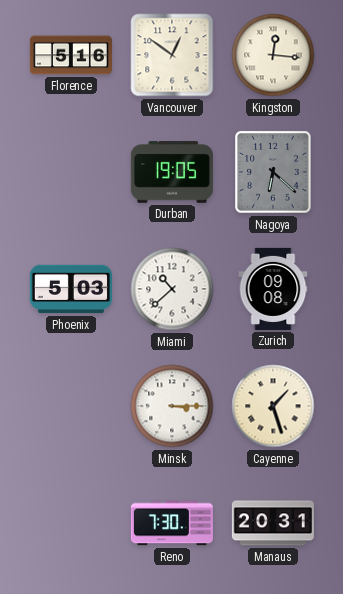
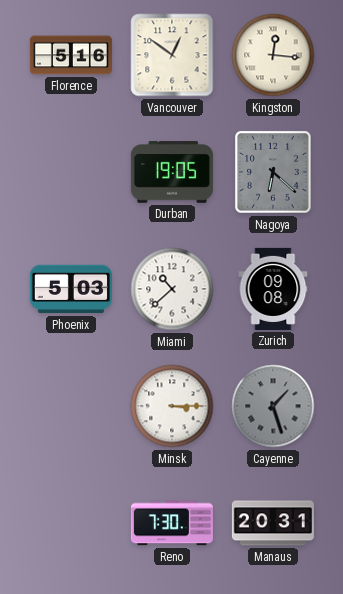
Cayenne dial: cream -> grey
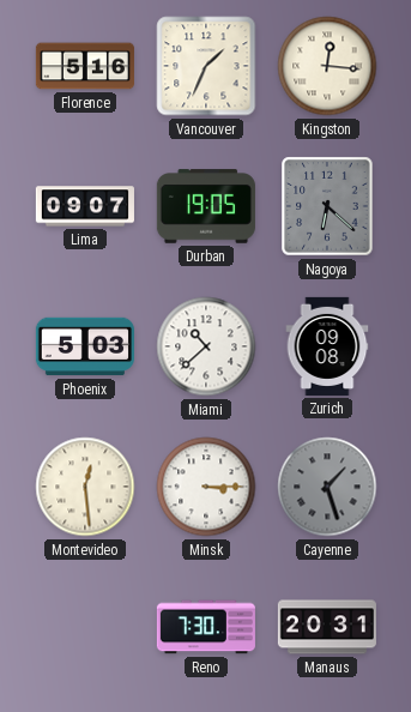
Vancouver: 12:51 -> 1:34
Lima: none -> 09:07
Montevideo: none -> 12:29
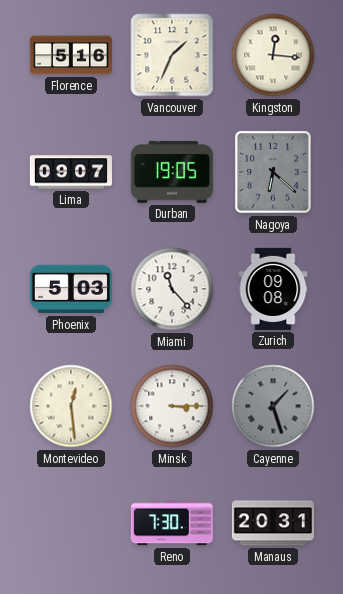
Miami: 10:38 -> 11:23
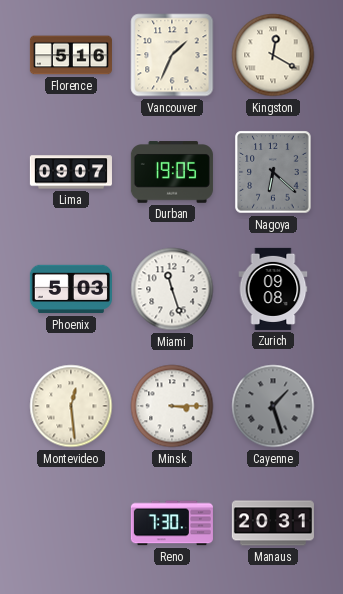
Kingston: 12:16 -> 12:20
Miami: 11:23 -> 11:27
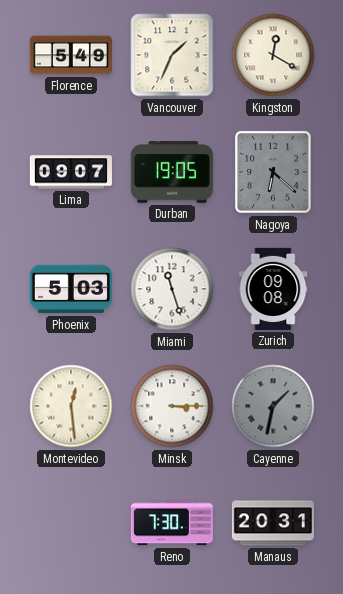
Florence: 5:16 -> 5:49
Cayenne: 1:27 -> 1:32
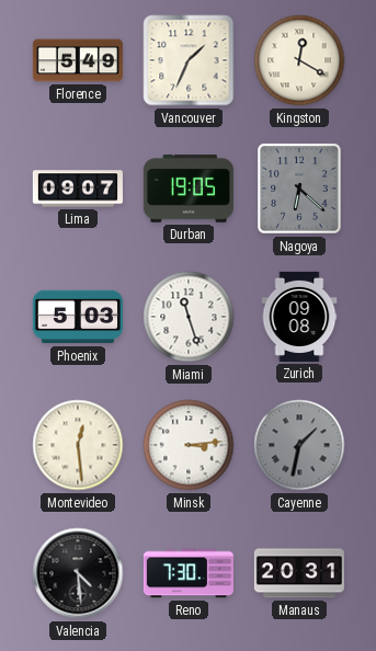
Minsk: 3:15 -> 3:14
Valencia: none -> 4:29
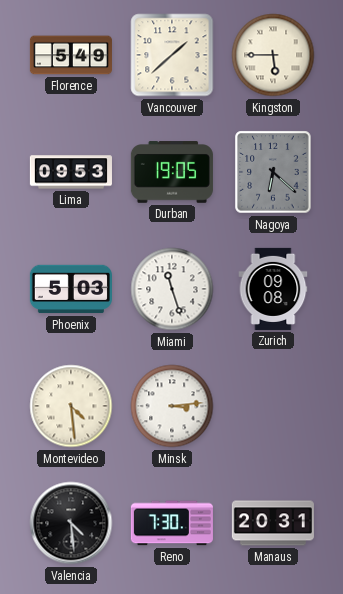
Vancouver: 1:34 -> 1:38
Kingston: 12:20 -> 5:45
Lima: 09:07 -> 09:53
Montevideo: 12:29 -> 4:29
Cayenne: 1:32 -> none
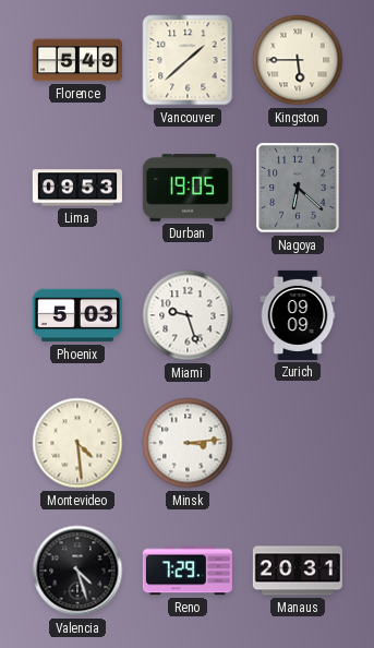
Miami: 11:27 -> 9:27
Zurich: 09:08 -> 09:09
Valencia: 4:29 -> 4:27
Reno: 7:30 -> 7:29
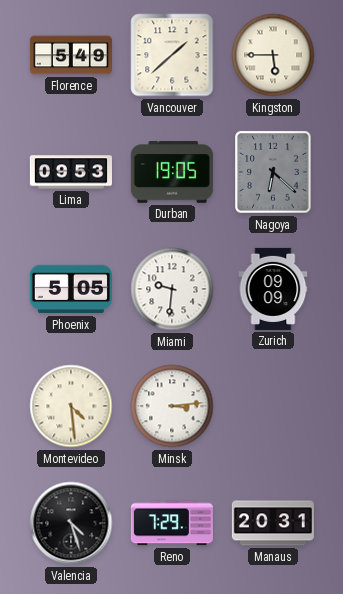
Phoenix: 5:03 -> 5:05
Miami: 9:27 -> 9:31
